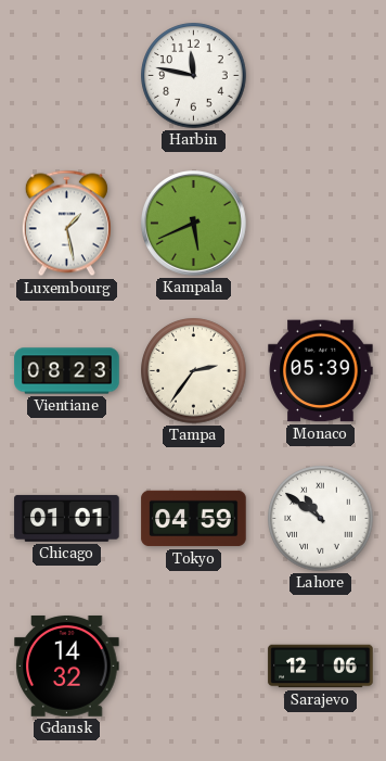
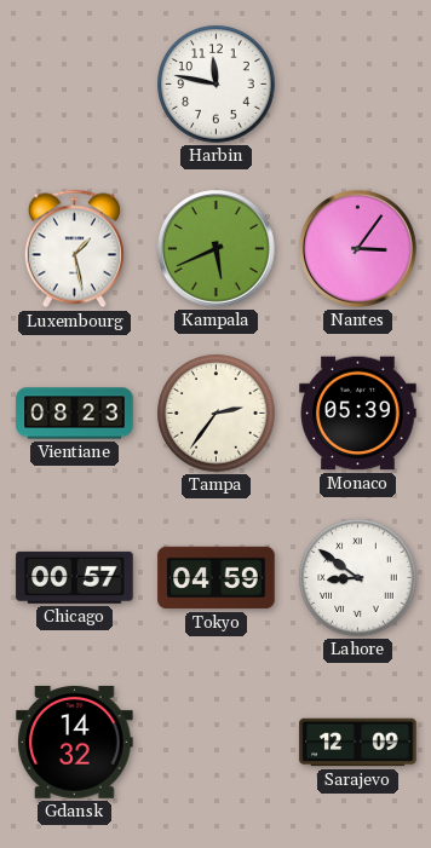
Nantes: none -> 3:06
Chicago: 01:01 -> 00:57
Lahore: 10:51 -> 8:51
Sarajevo: 12:06 -> 12:09
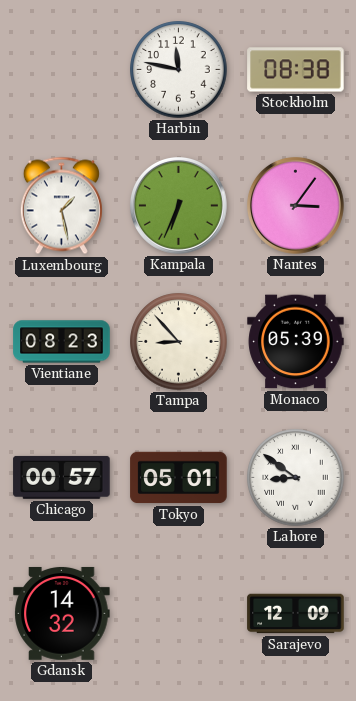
Stockholm: none -> 08:38
Kampala: 5:41 -> 6:34
Tampa: 2:36 -> 8:53
Tokyo: 04:59 -> 05:01
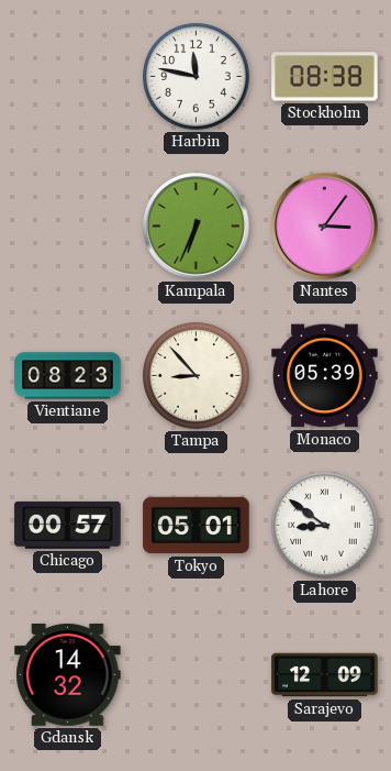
Luxembourg: 1:28 -> none
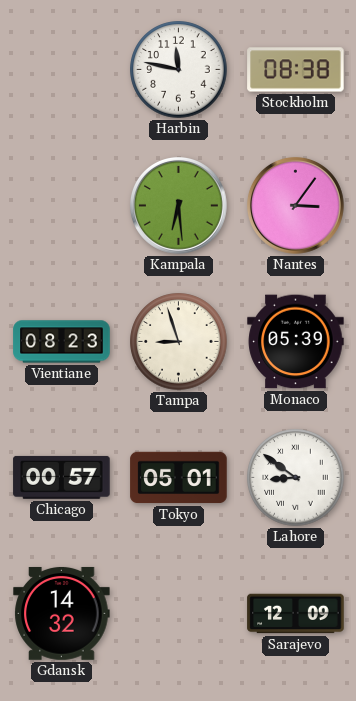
Kampala: 6:34 -> 6:29
Tampa: 8:53 -> 8:57
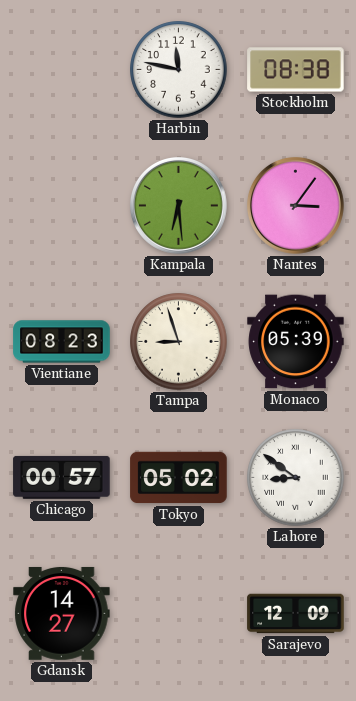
Tokyo: 05:01 -> 05:02
Gdansk: 14:32 -> 14:27
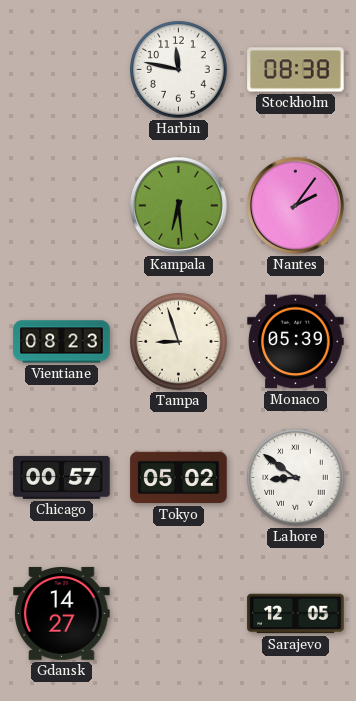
Nantes: 3:06 -> 2:06
Sarajevo: 12:09 -> 12:05
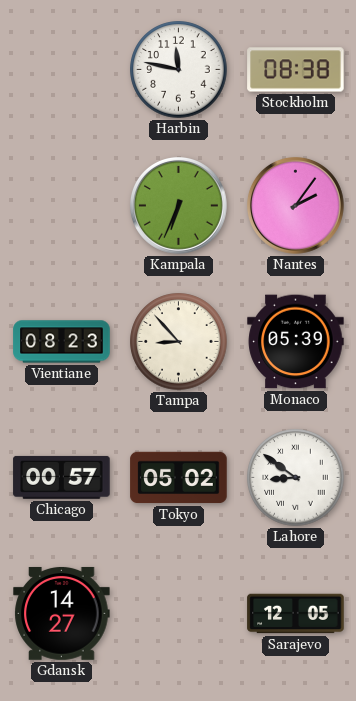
Kampala: 6:29 -> 6:34
Tampa: 8:57 -> 8:53
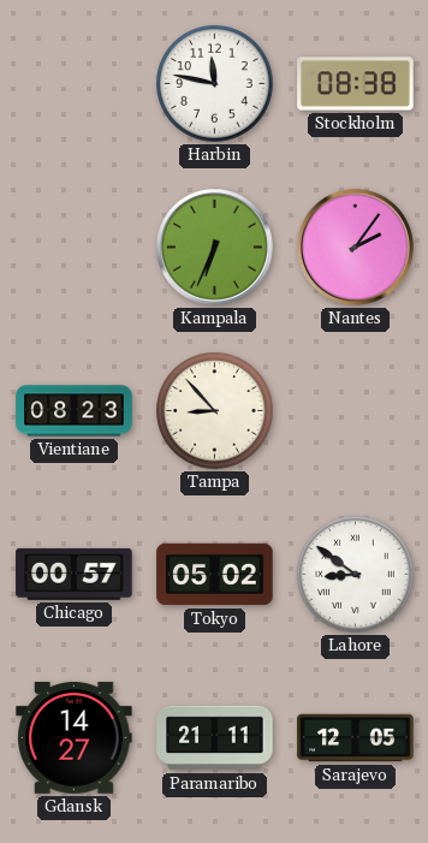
Monaco: 05:39 -> none
Paramaribo: none -> 21:11
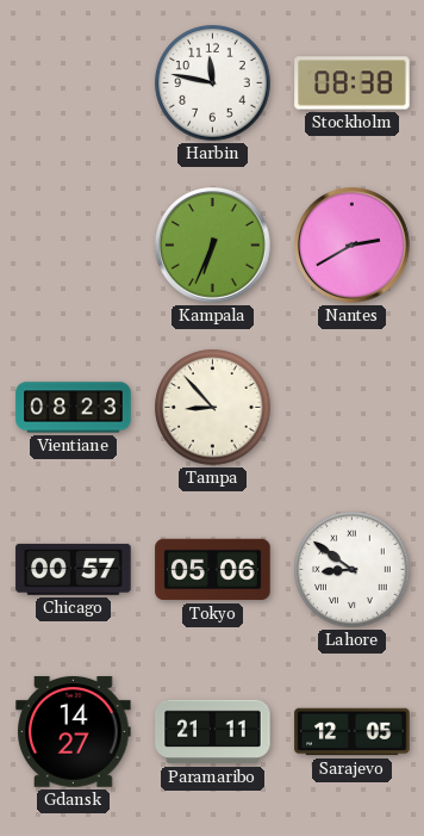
Nantes: 2:06 -> 2:40
Tokyo: 05:02 -> 05:06
